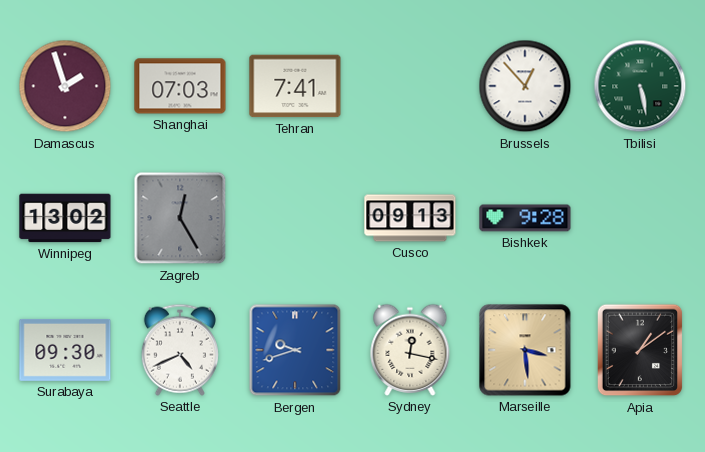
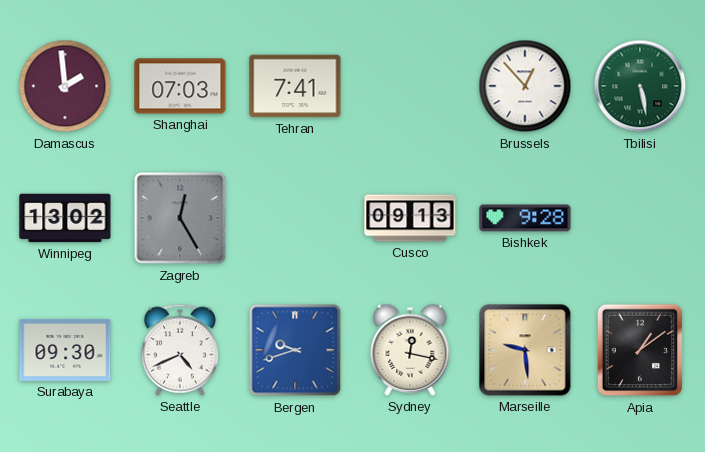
Damascus: 1:57 -> 1:59
Marseille: 3:29 -> 9:29
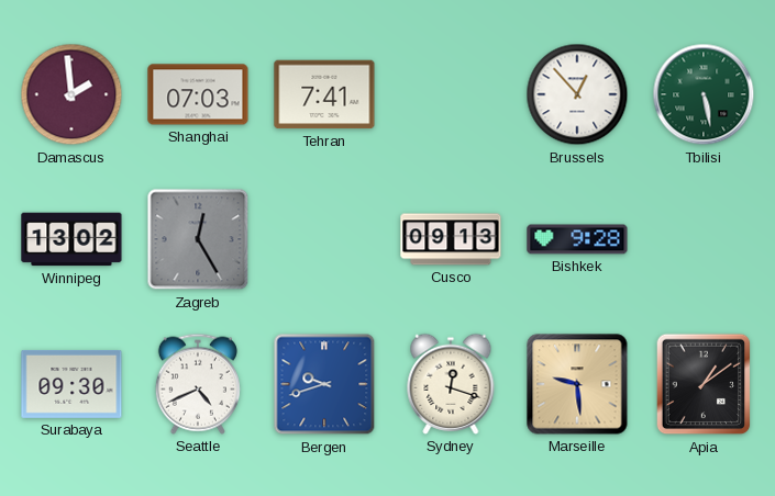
Sydney: 12:17 -> 12:18
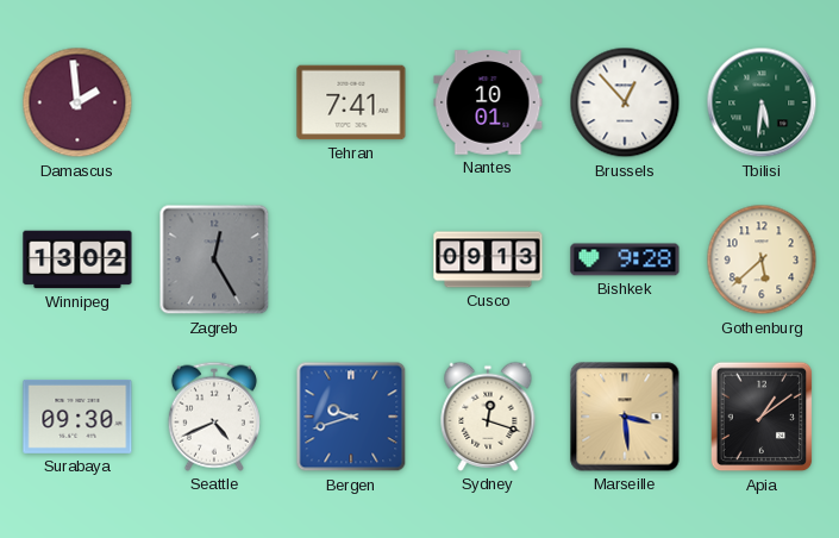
Shanghai: 07:03 -> none
Nantes: none -> 10:01
Tbilisi: 5:28 -> 5:31
Gothenburg: none -> 5:38
Marseille: 9:29 -> 3:29
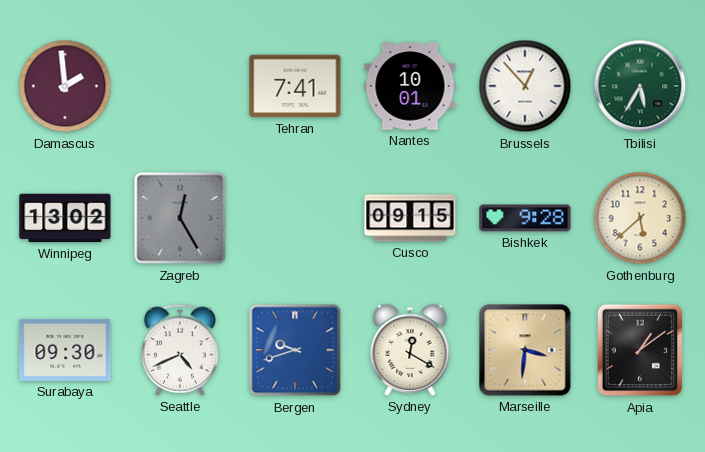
Tbilisi: 5:31 -> 5:35
Cusco: 09:13 -> 09:15
Sydney: 12:18 -> 12:20
Marseille: 3:29 -> 3:31
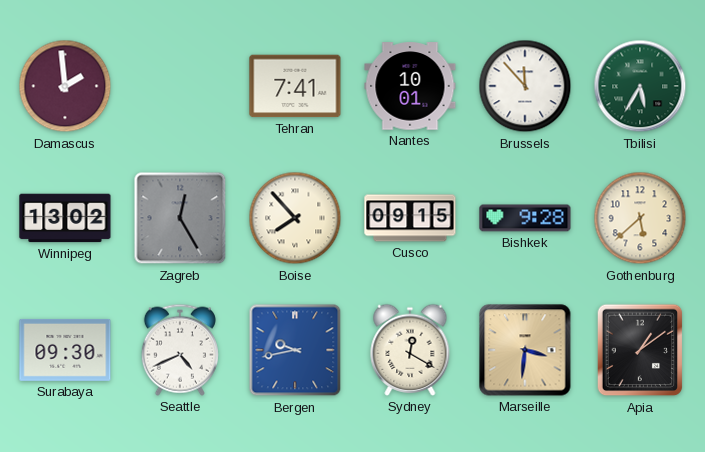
Brussels: 12:53 -> 11:53
Boise: none -> 7:53
Bergen: 9:42 -> 9:43
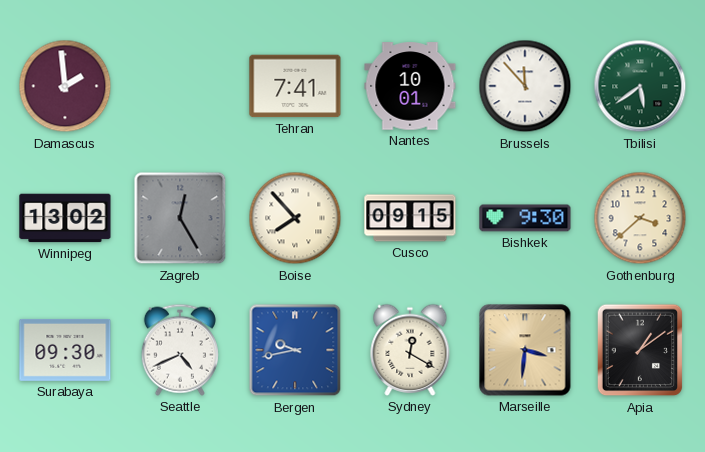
Tbilisi: 5:35 -> 5:39
Bishkek: 9:28 -> 9:30
Gothenburg: 5:38 -> 3:38
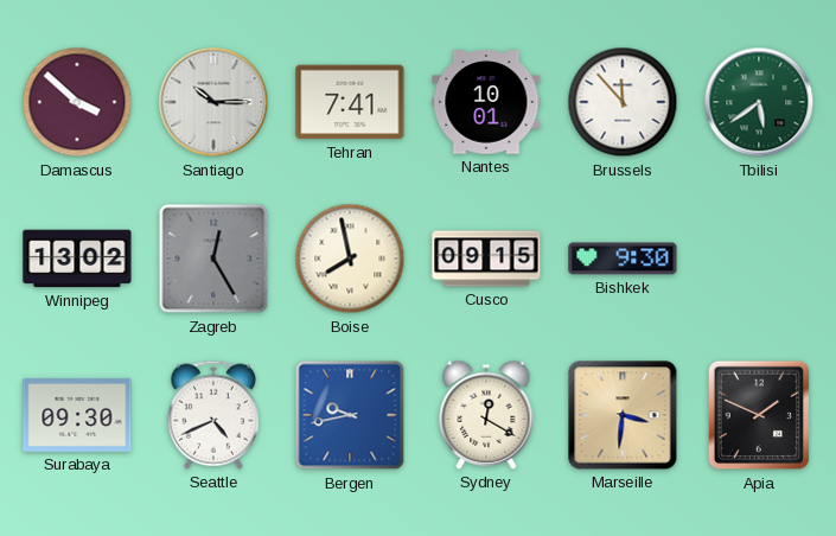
Damascus: 1:59 -> 3:52
Santiago: none -> 10:15
Boise: 7:53 -> 7:58
Gothenburg: 3:38 -> none
Apia: 1:09 -> 1:49
